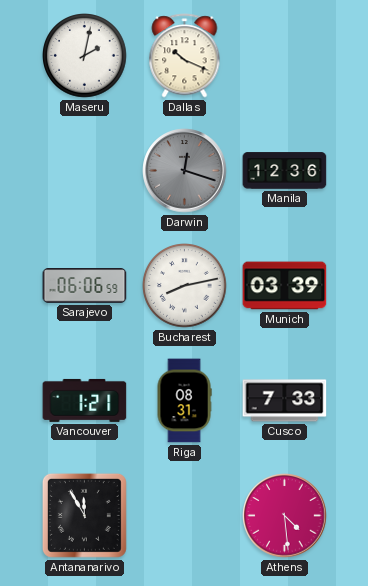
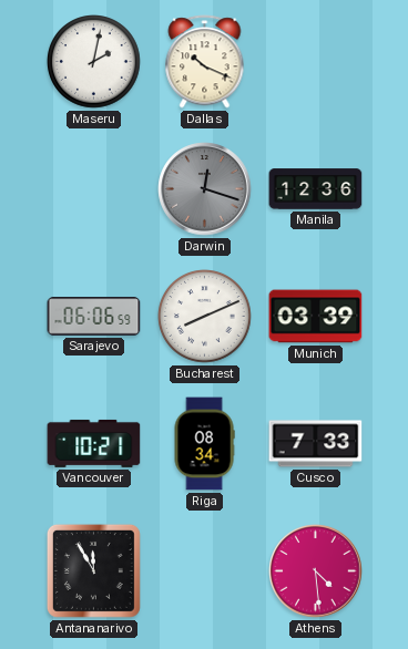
Bucharest: 8:13 -> 8:11
Vancouver: 1:21 -> 10:21
Riga: 08:31 -> 08:34
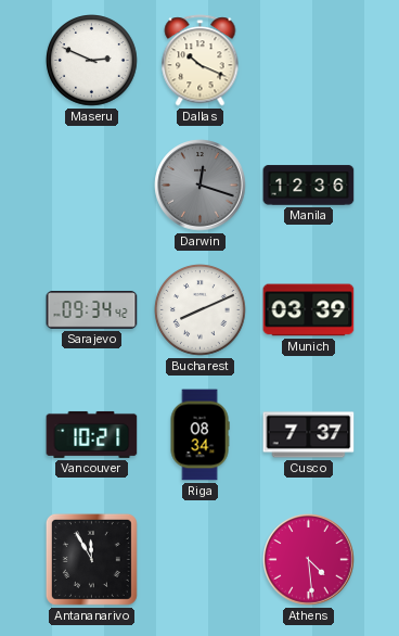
Maseru: 2:02 -> 2:49
Sarajevo: 06:06 -> 09:34
Cusco: 7:33 -> 7:37
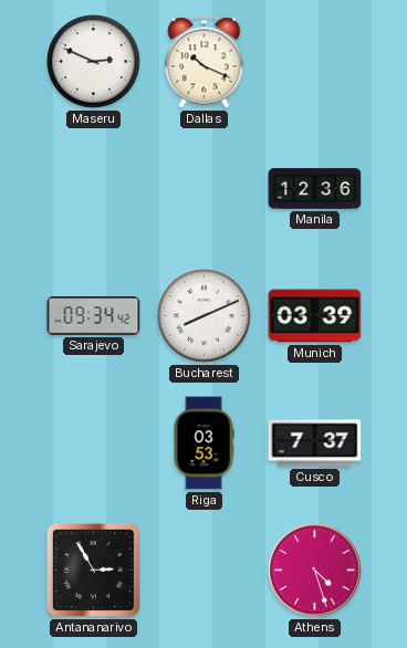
Darwin: 12:18 -> none
Vancouver: 10:21 -> none
Riga: 08:34 -> 03:53
Antananarivo: 11:55 -> 2:55
Athens: 4:29 -> 4:27
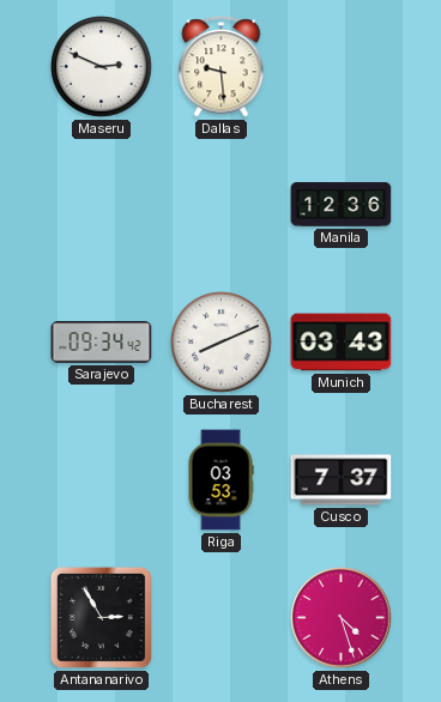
Dallas: 10:19 -> 9:29
Munich: 03:39 -> 03:43
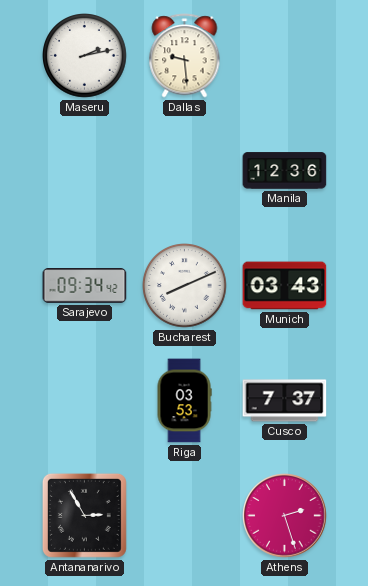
Maseru: 2:49 -> 2:13
Athens: 4:27 -> 2:27
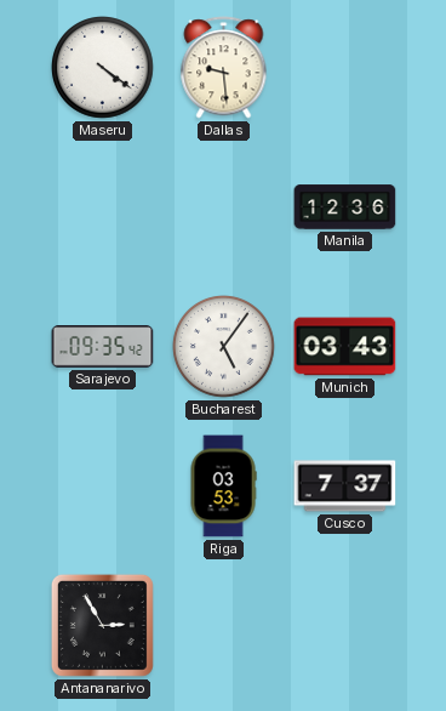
Maseru: 2:13 -> 4:21
Sarajevo: 09:34 -> 09:35
Bucharest: 8:11 -> 5:06
Athens: 2:27 -> none
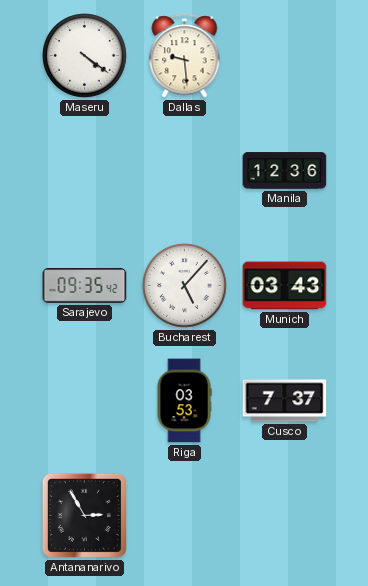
Bucharest: 5:06 -> 5:07
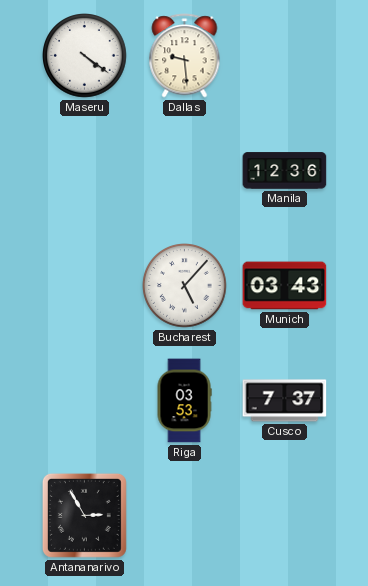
Sarajevo: 09:35 -> none
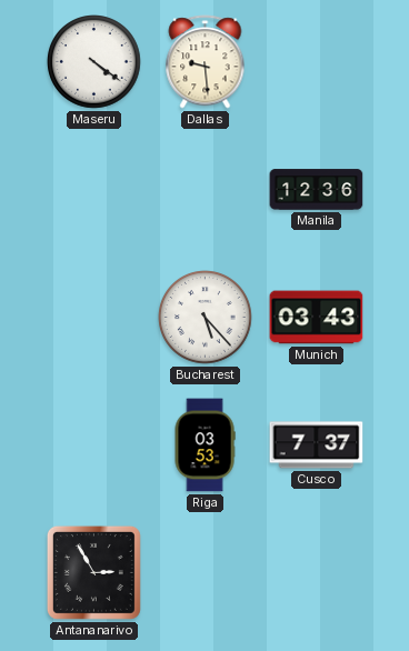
Bucharest: 5:07 -> 5:23
